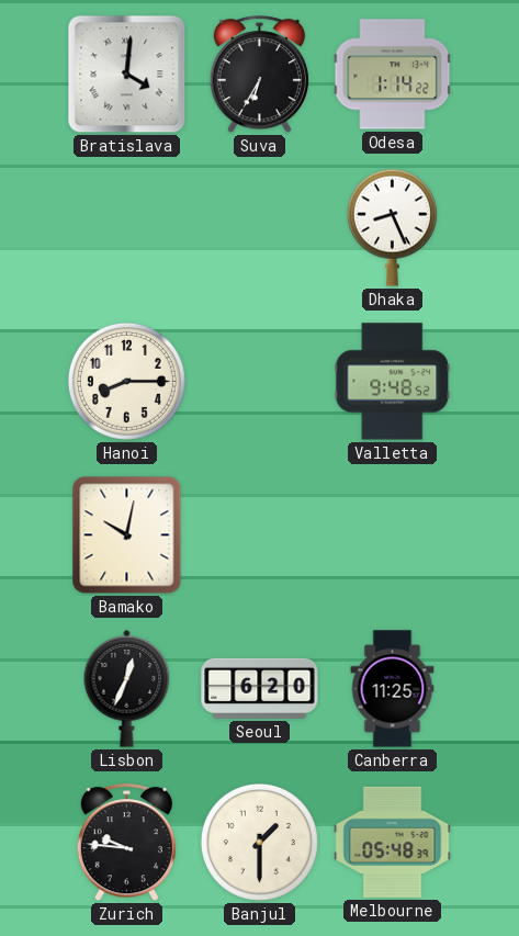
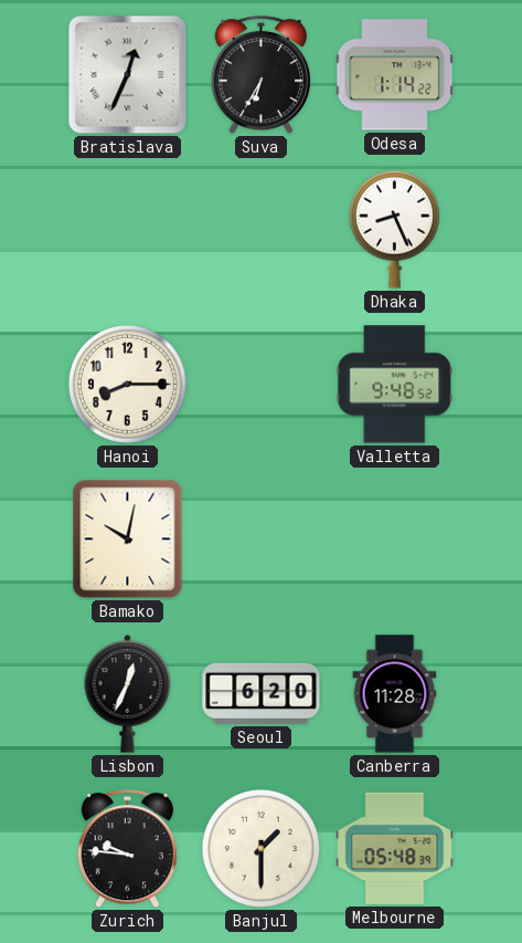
Bratislava: 4:01 -> 12:34
Canberra: 11:25 -> 11:28
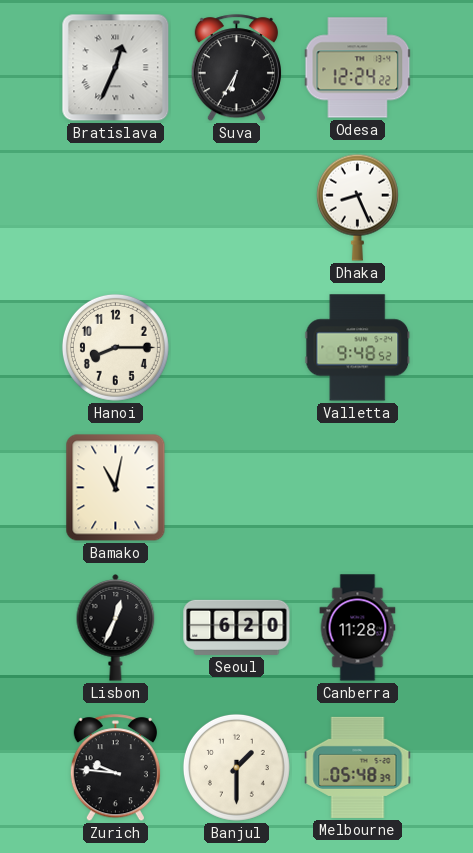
Odesa: 1:14 -> 12:24
Bamako: 10:02 -> 11:02
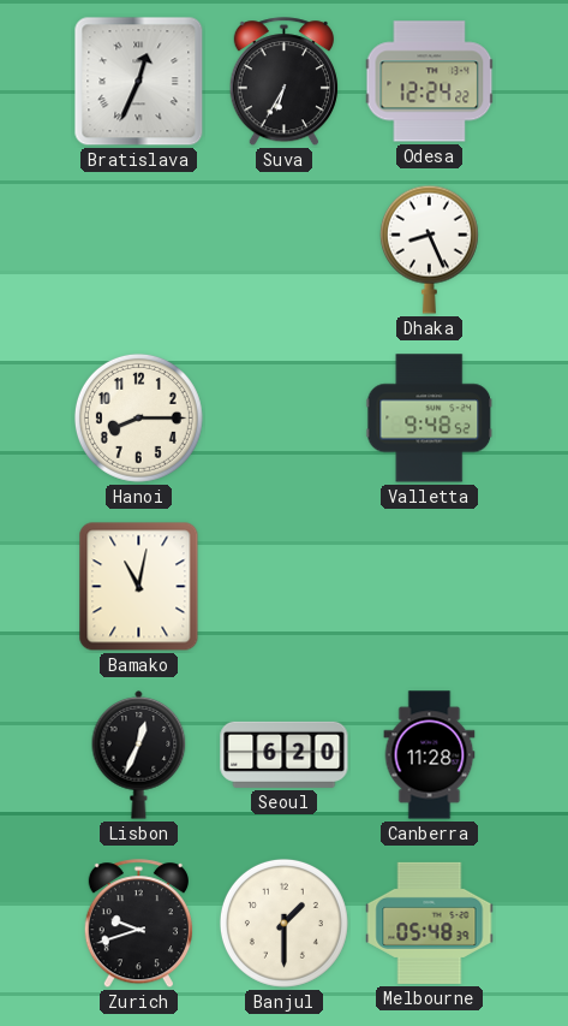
Zurich: 9:46 -> 9:42
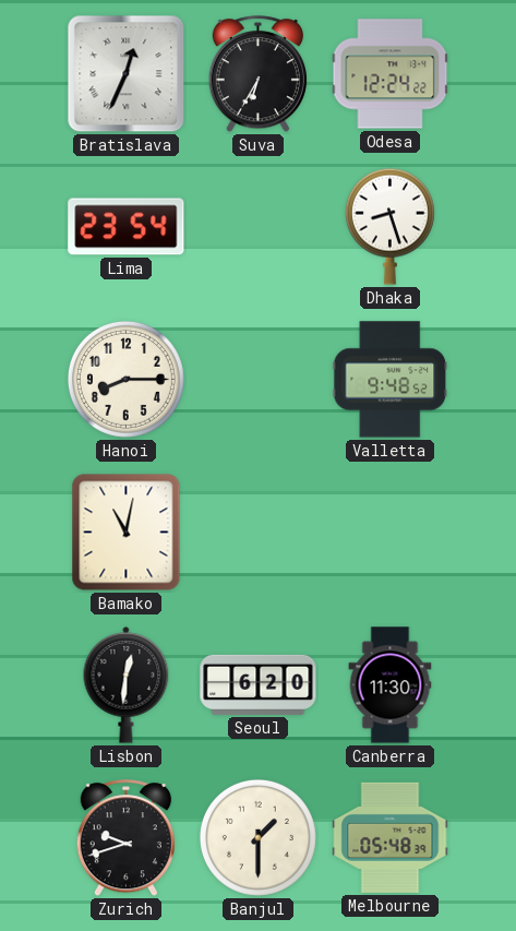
Lima: none -> 23:54
Dhaka: 8:26 -> 8:27
Lisbon: 12:34 -> 12:31
Canberra: 11:28 -> 11:30
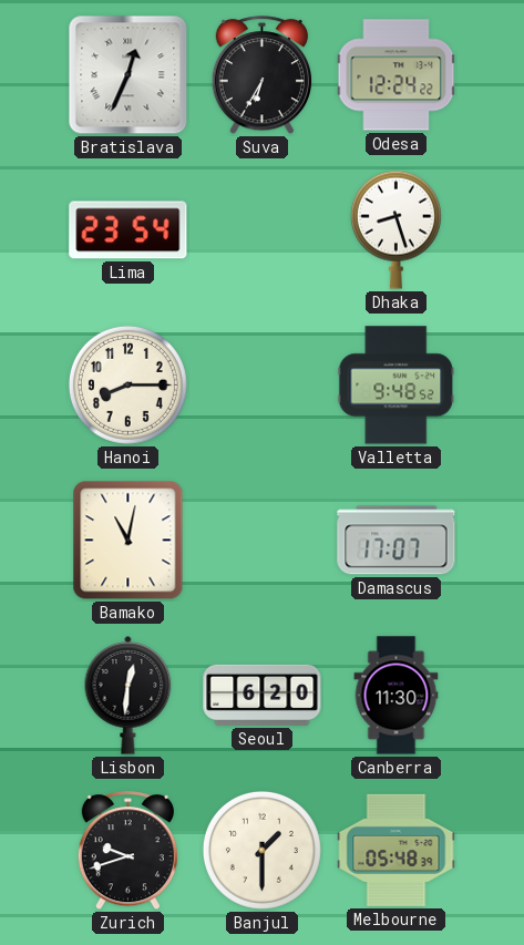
Damascus: none -> 17:07
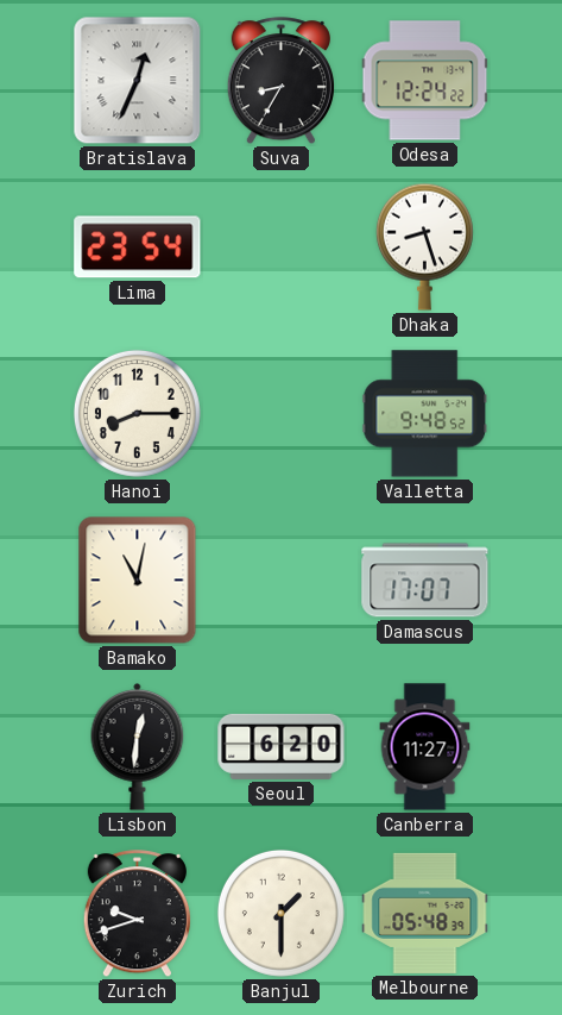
Suva: 6:35 -> 8:35
Canberra: 11:30 -> 11:27
